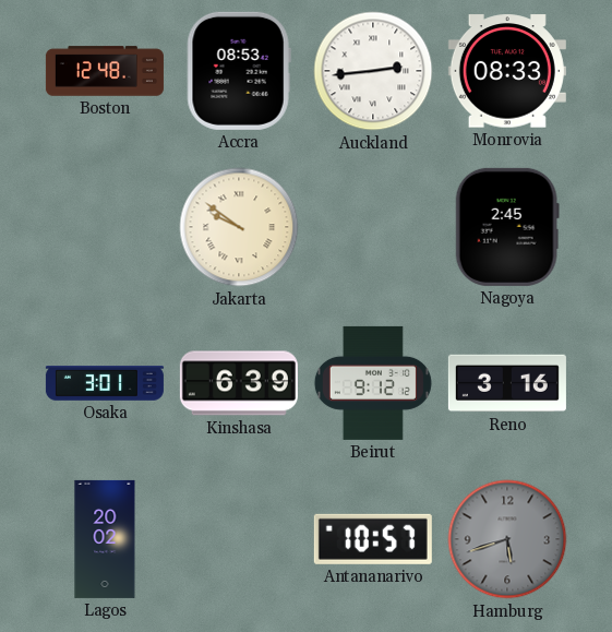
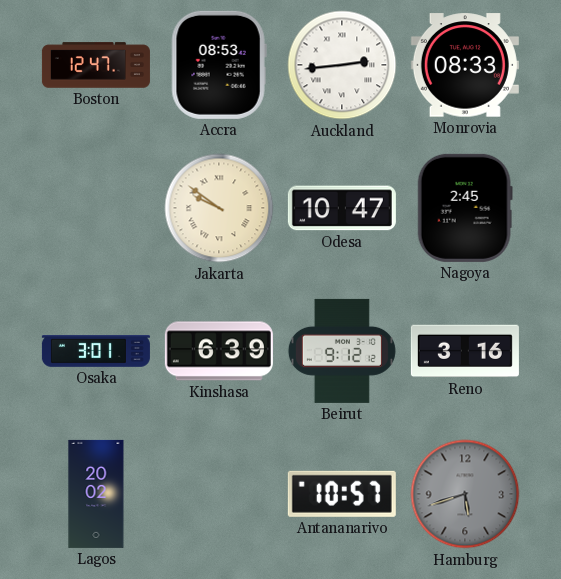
Boston: 12:48 -> 12:47
Odesa: none -> 10:47
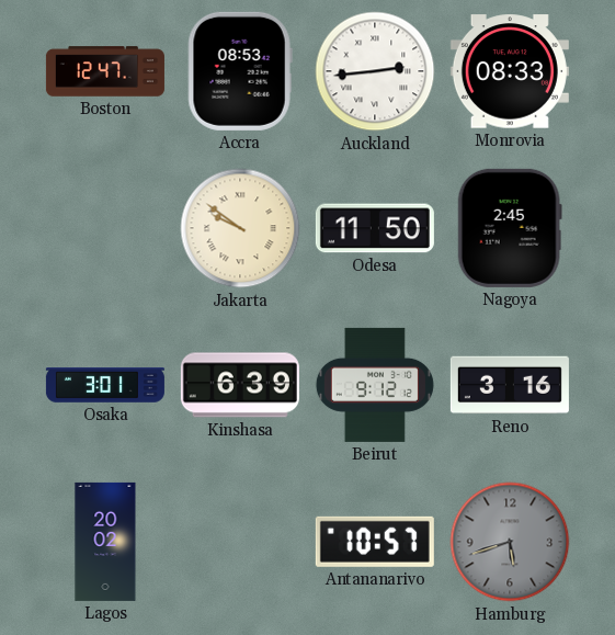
Odesa: 10:47 -> 11:50
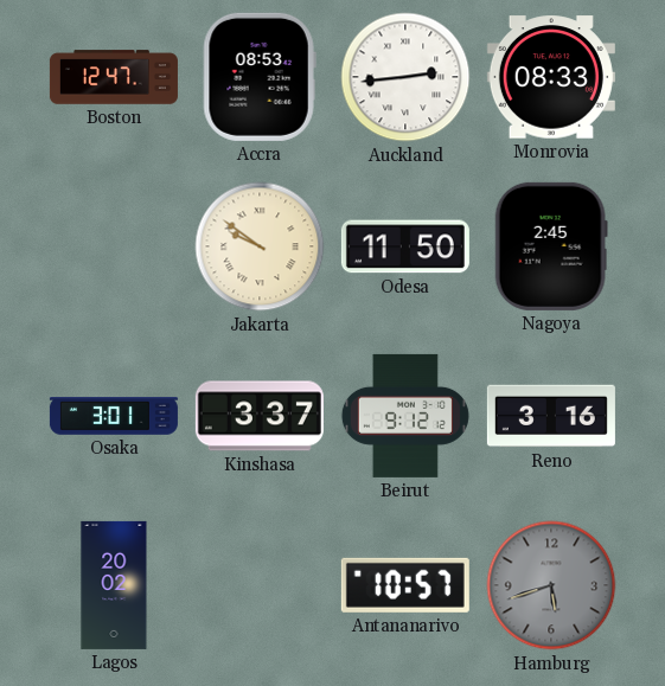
Kinshasa: 6:39 -> 3:37
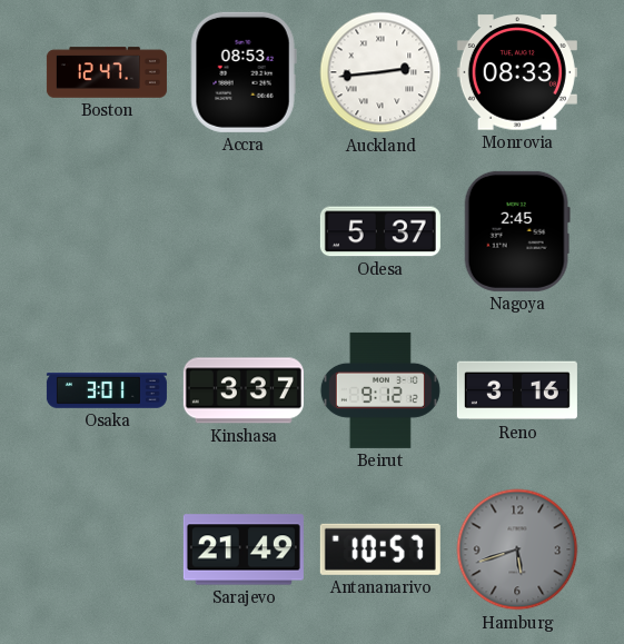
Jakarta: 9:51 -> none
Odesa: 11:50 -> 5:37
Lagos: 20:02 -> none
Sarajevo: none -> 21:49
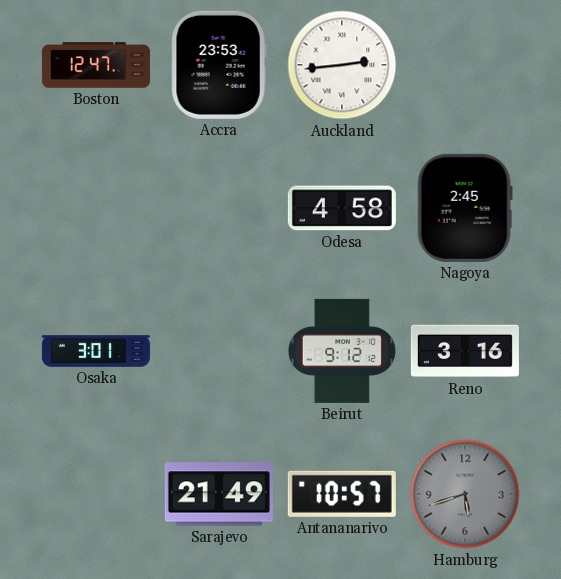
Accra: 08:53 -> 23:53
Monrovia: 08:33 -> none
Odesa: 5:37 -> 4:58
Kinshasa: 3:37 -> none
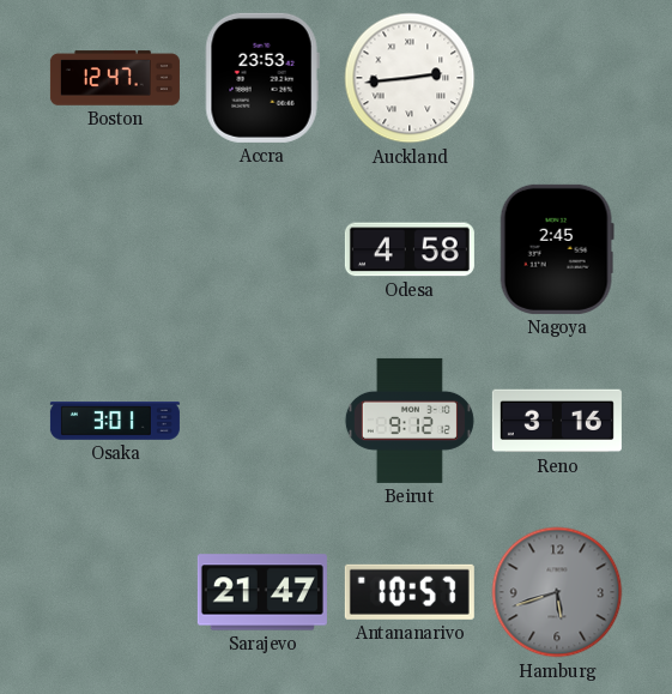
Sarajevo: 21:49 -> 21:47
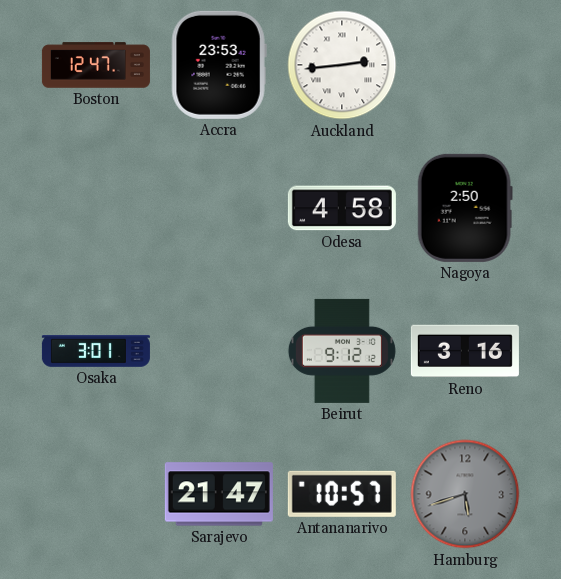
Nagoya: 2:45 -> 2:50
